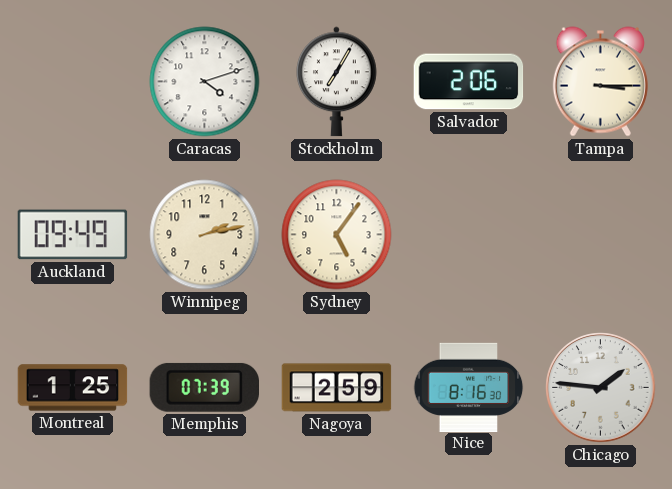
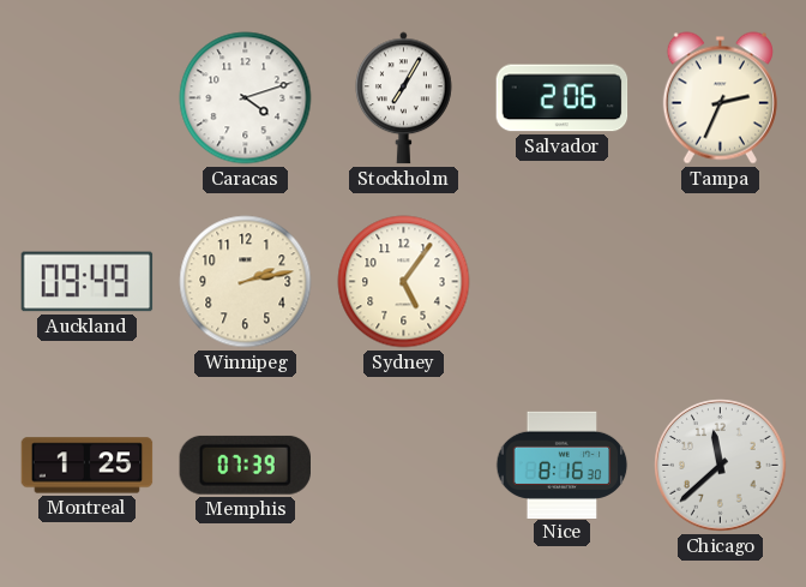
Tampa: 3:15 -> 2:34
Nagoya: 2:59 -> none
Chicago: 1:46 -> 11:38
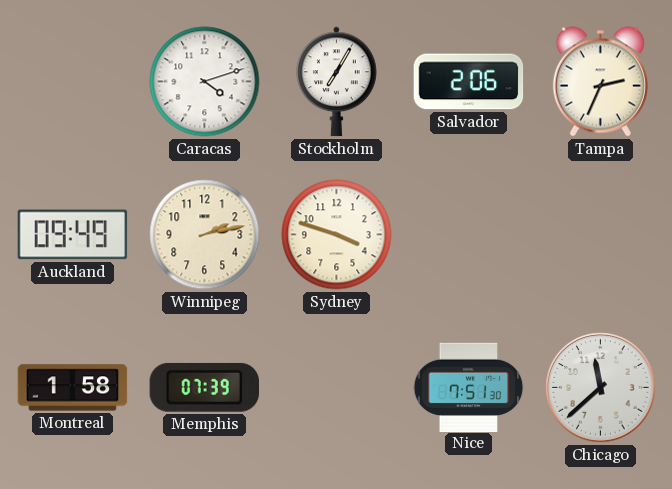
Sydney: 5:06 -> 3:48
Montreal: 1:25 -> 1:58
Nice: 8:16 -> 7:51
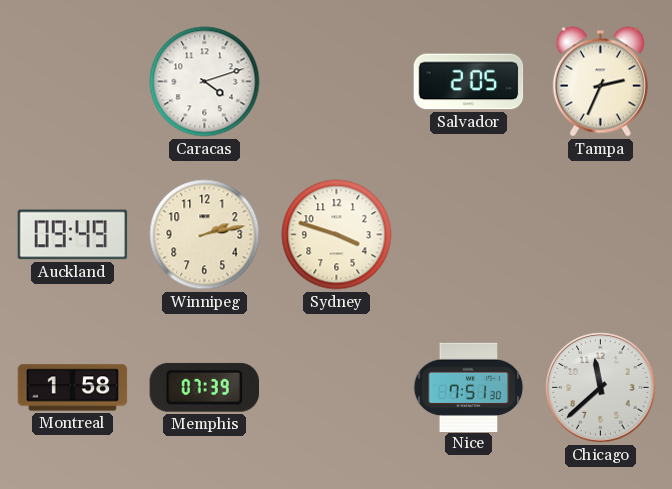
Stockholm: 7:05 -> none
Salvador: 2:06 -> 2:05
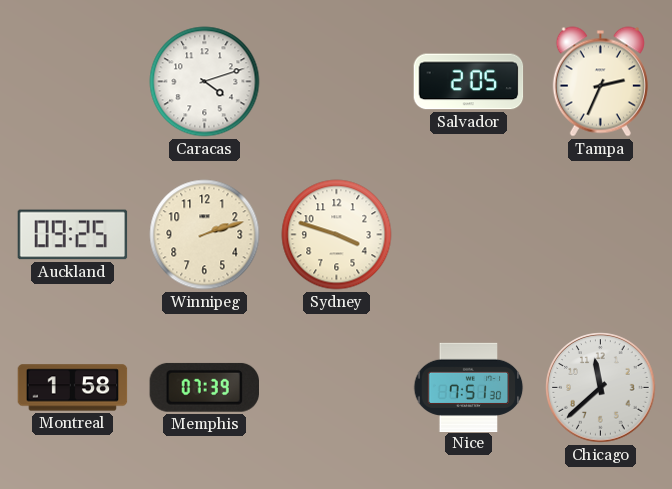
Auckland: 09:49 -> 09:25
Winnipeg: 2:13 -> 2:12
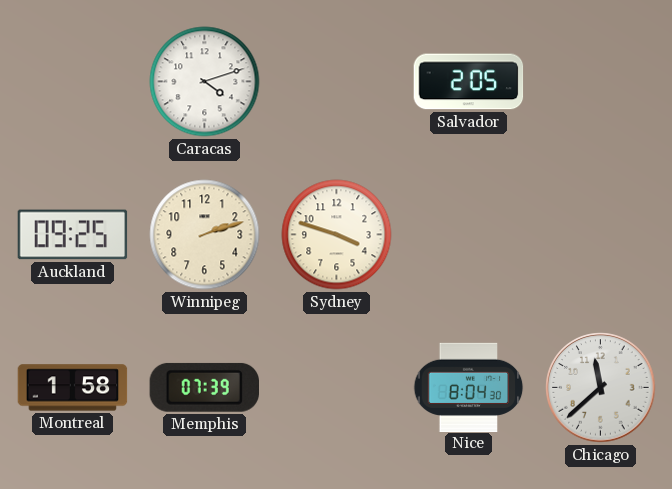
Tampa: 2:34 -> none
Nice: 7:51 -> 8:04
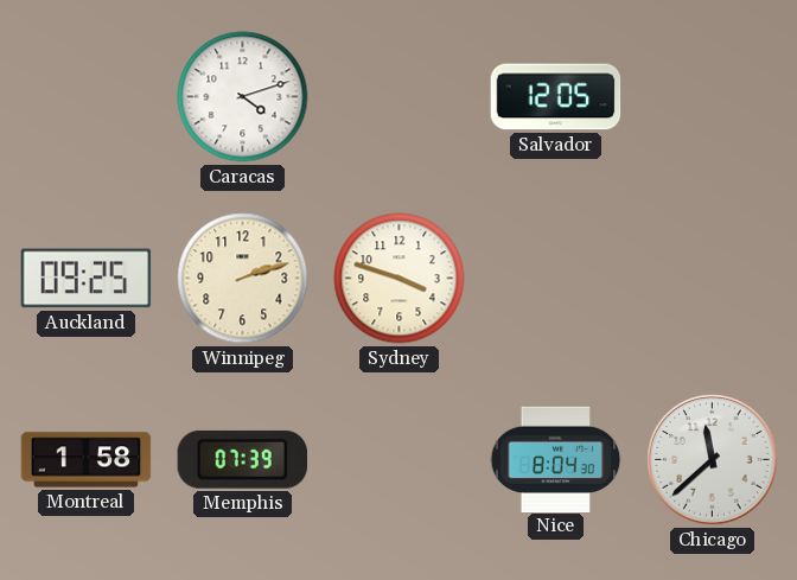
Salvador: 2:05 -> 12:05
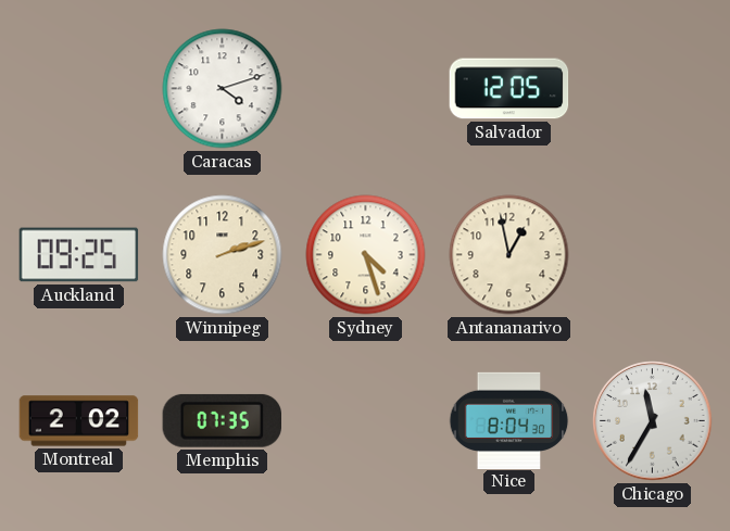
Sydney: 3:48 -> 4:27
Antananarivo: none -> 12:58
Montreal: 1:58 -> 2:02
Memphis: 07:39 -> 07:35
Chicago: 11:38 -> 11:35
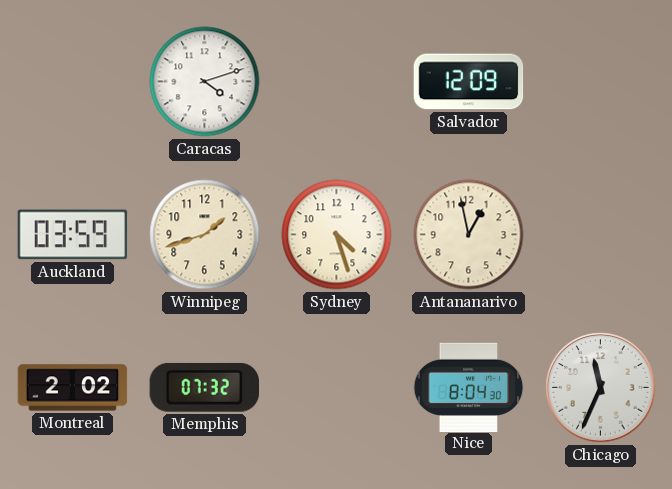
Salvador: 12:05 -> 12:09
Auckland: 09:25 -> 03:59
Winnipeg: 2:12 -> 1:42
Memphis: 07:35 -> 07:32
Chicago: 11:35 -> 11:34
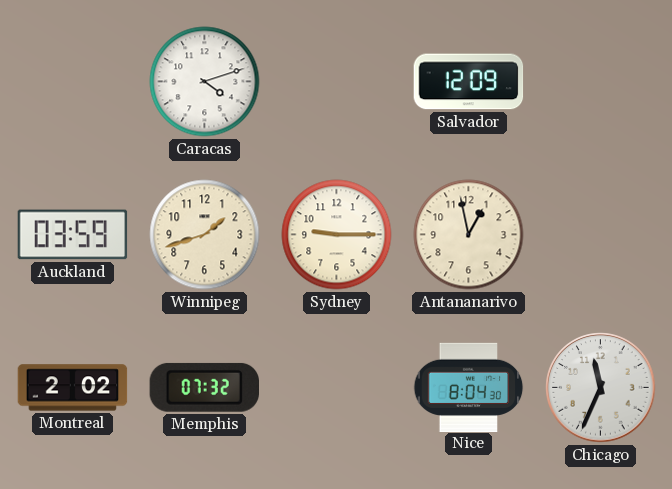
Sydney: 4:27 -> 9:15
